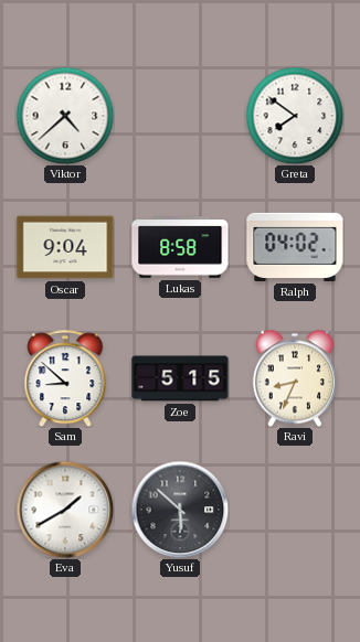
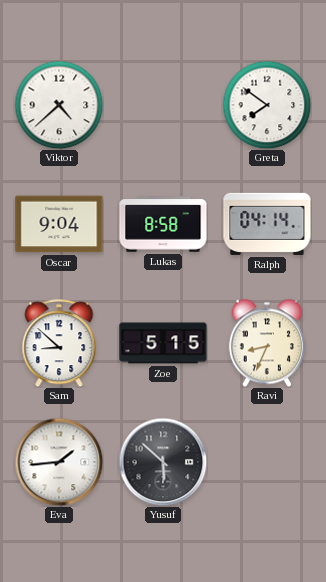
Ralph: 04:02 -> 04:14
Eva: 1:40 -> 1:44
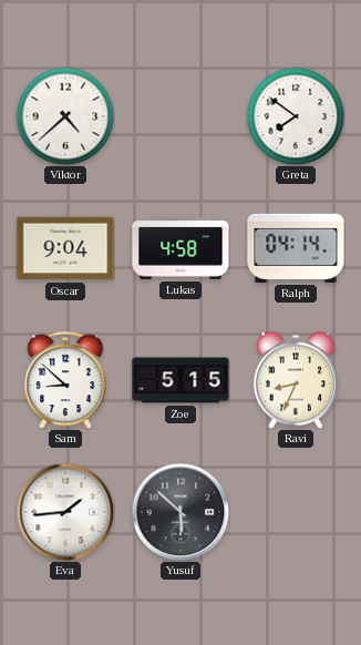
Lukas: 8:58 -> 4:58
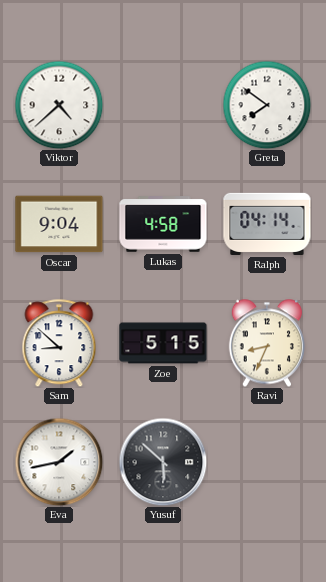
Eva: 1:44 -> 1:43
